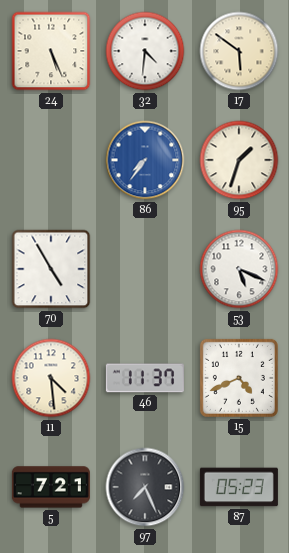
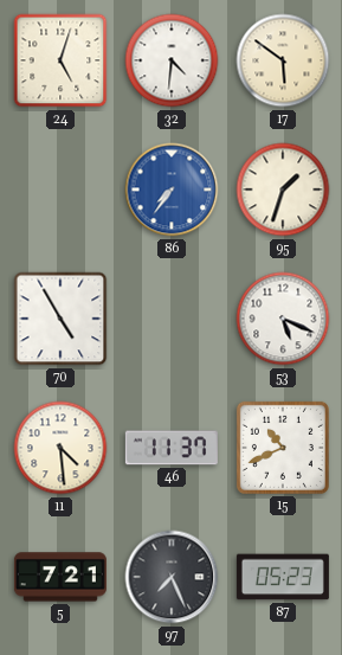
24: 5:26 -> 5:03
15: 4:41 -> 10:41
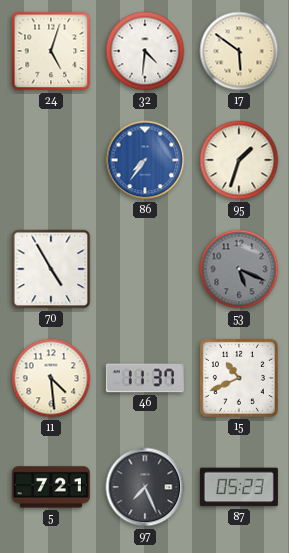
53 dial: white -> grey
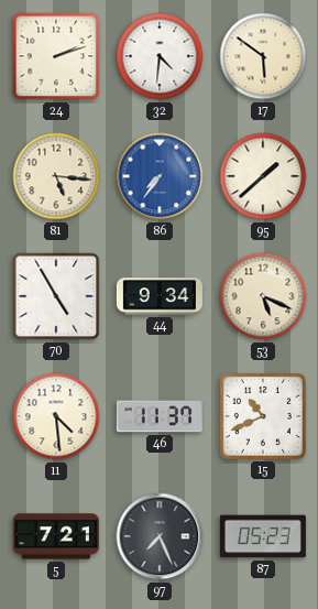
24: 5:03 -> 2:12
81: none -> 5:16
95: 1:33 -> 1:38
44: none -> 9:34
53 dial: grey -> cream
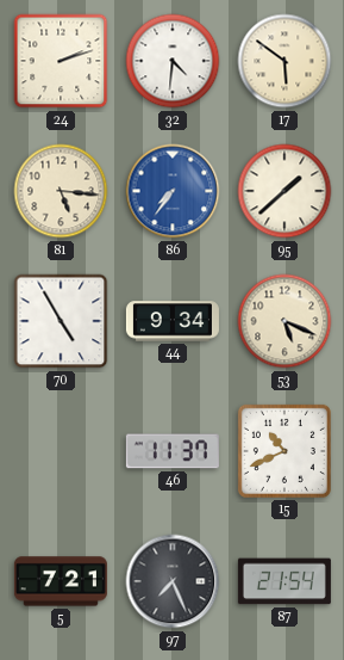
11: 4:29 -> none
87: 05:23 -> 21:54
